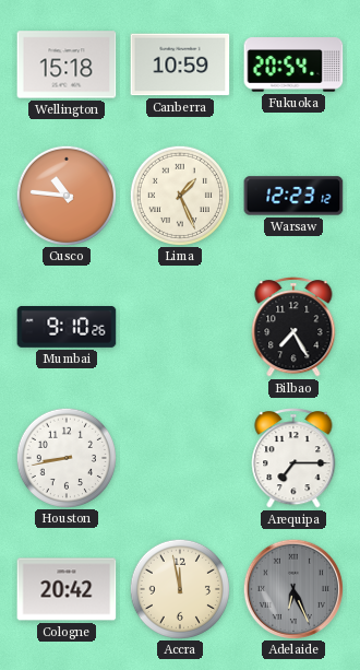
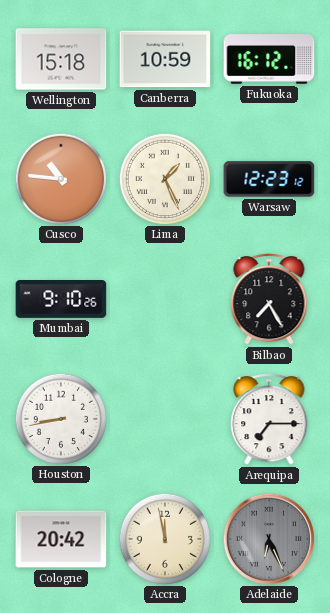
Fukuoka: 20:54 -> 16:12
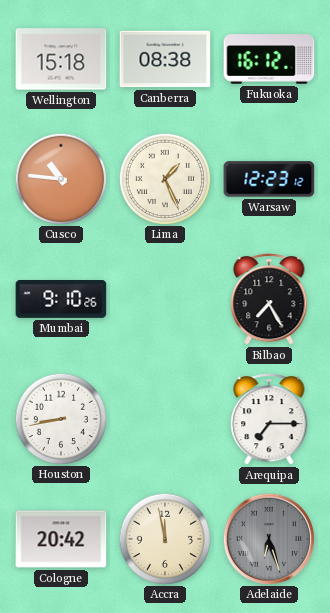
Canberra: 10:59 -> 08:38
Adelaide: 6:26 -> 6:27
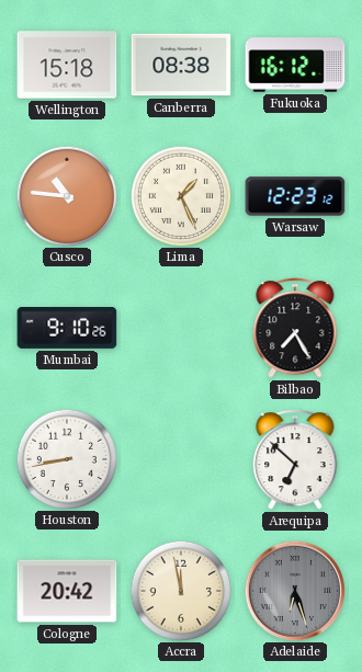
Arequipa: 7:15 -> 6:52
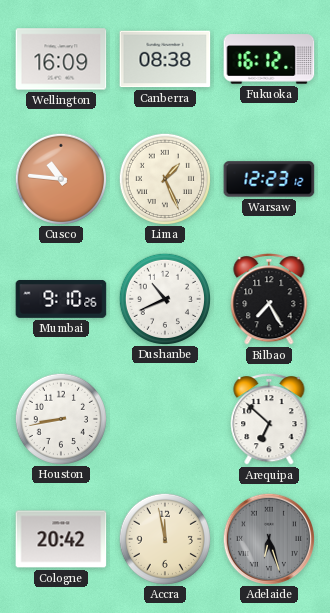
Wellington: 15:18 -> 16:09
Dushanbe: none -> 10:41
